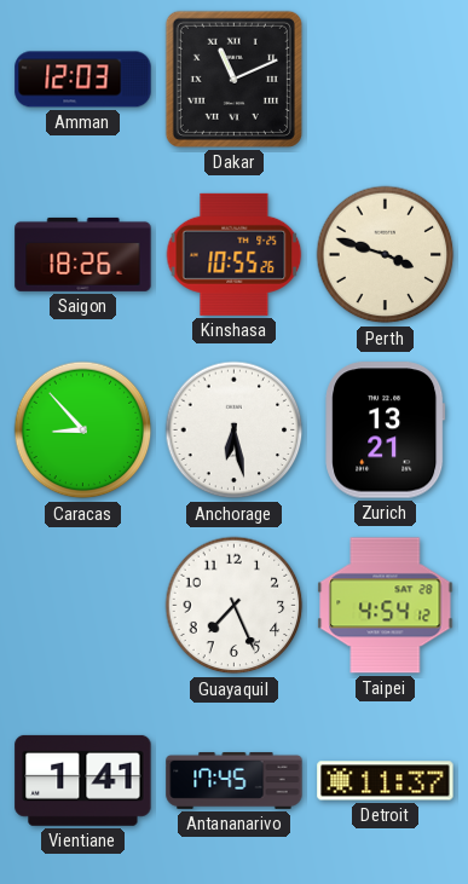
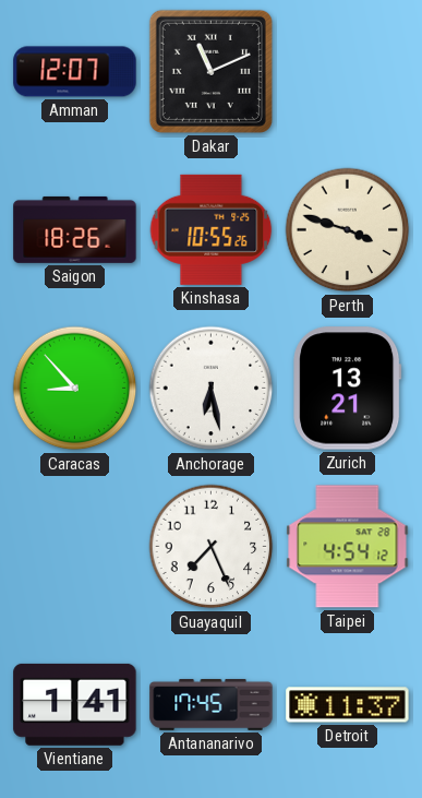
Amman: 12:03 -> 12:07
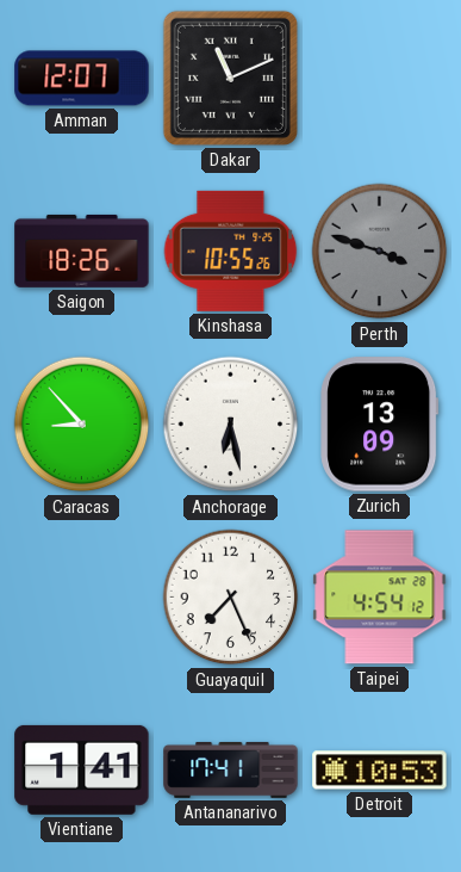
Perth dial: cream -> grey
Zurich: 13:21 -> 13:09
Antananarivo: 17:45 -> 17:41
Detroit: 11:37 -> 10:53
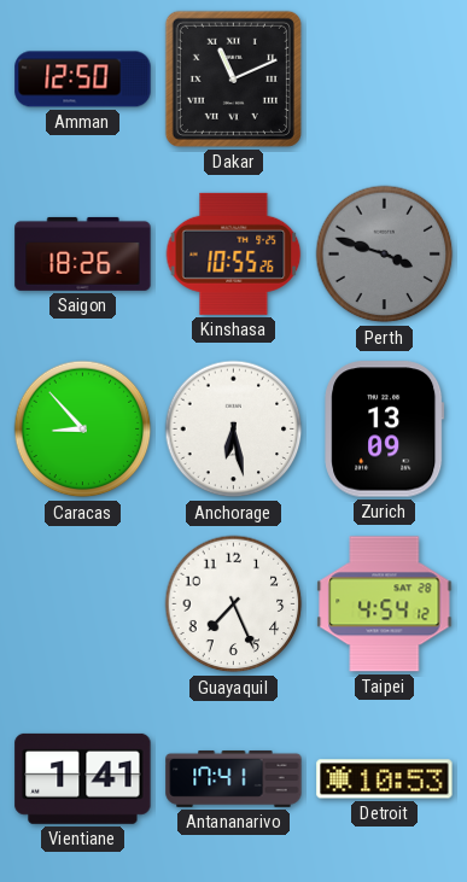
Amman: 12:07 -> 12:50
